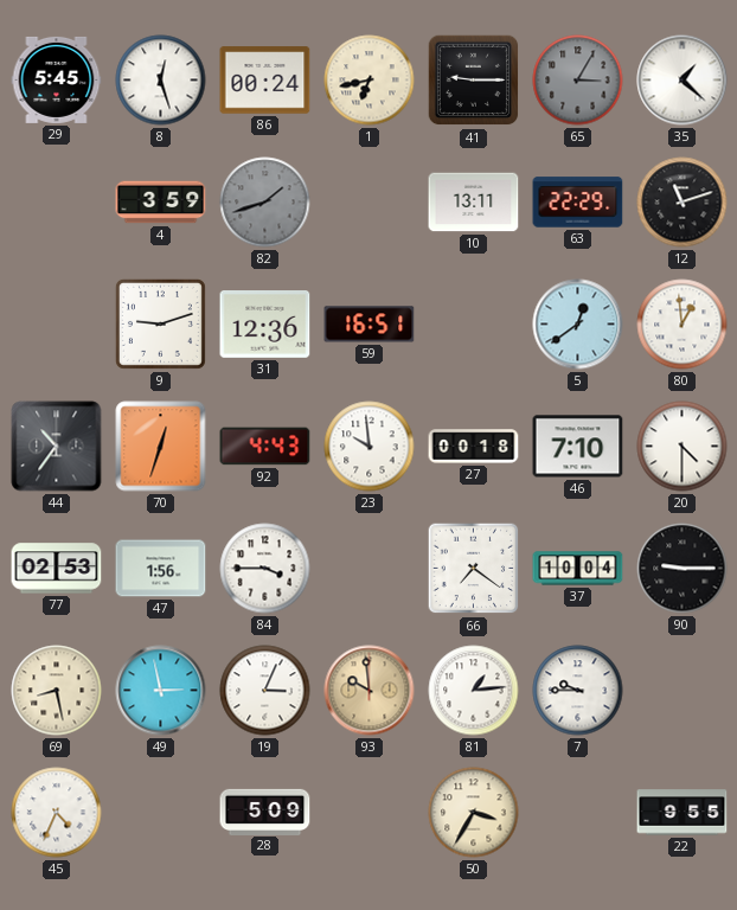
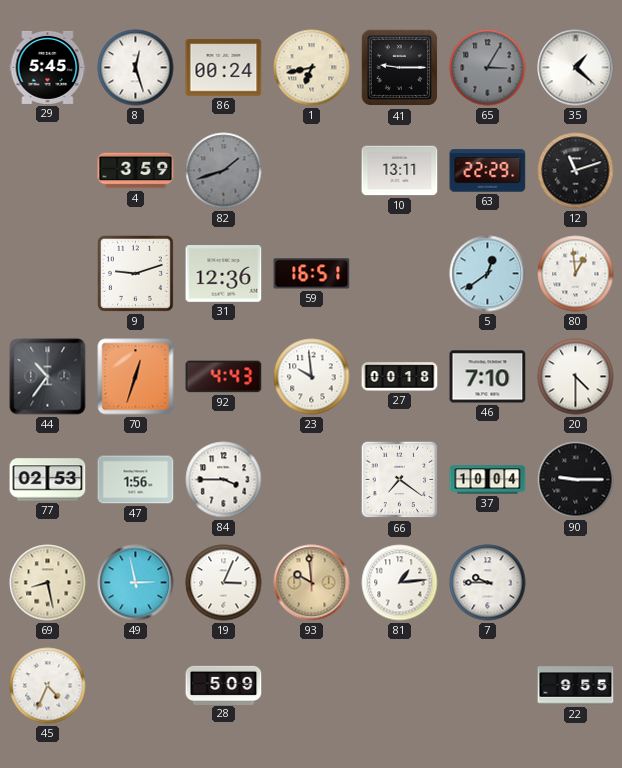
50: 3:35 -> none
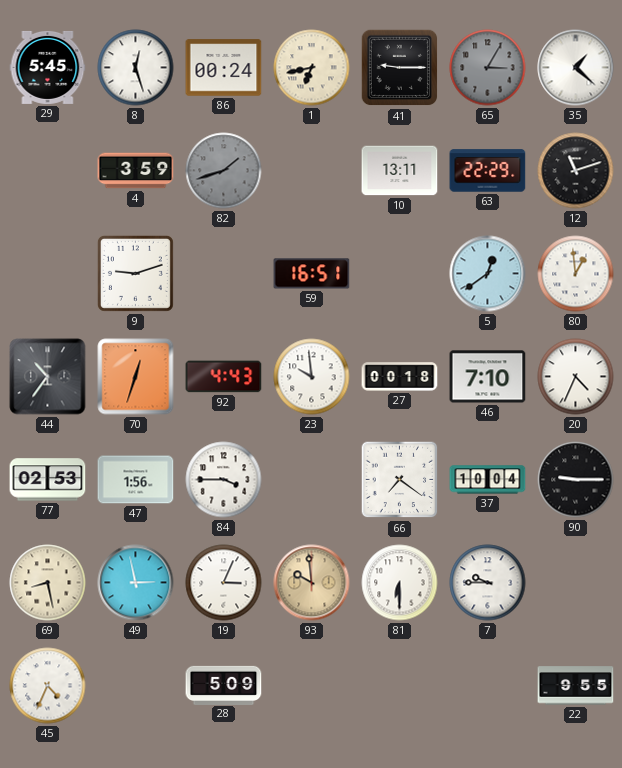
31: 12:36 -> none
20: 4:30 -> 4:34
81: 1:14 -> 6:30
